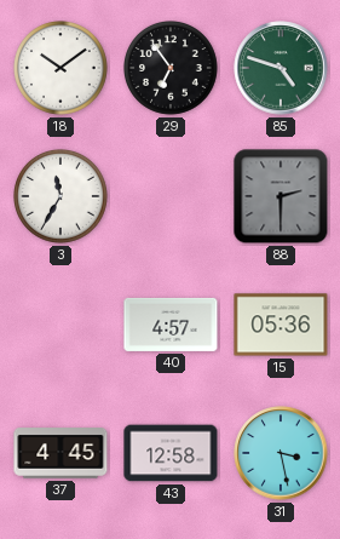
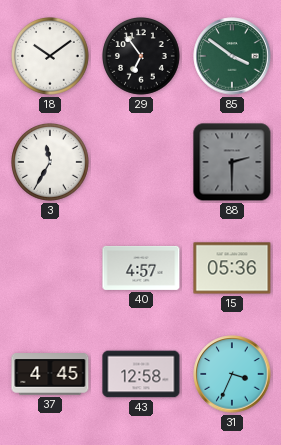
85: 4:48 -> 3:51
31: 3:28 -> 3:34
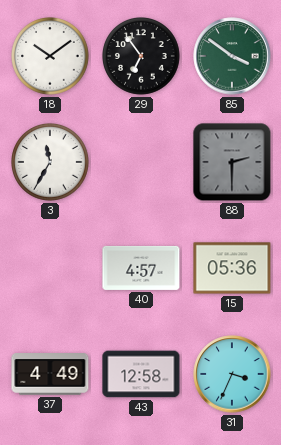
37: 4:45 -> 4:49
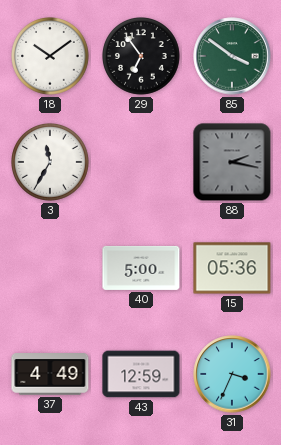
88: 2:30 -> 2:17
40: 4:57 -> 5:00
43: 12:58 -> 12:59
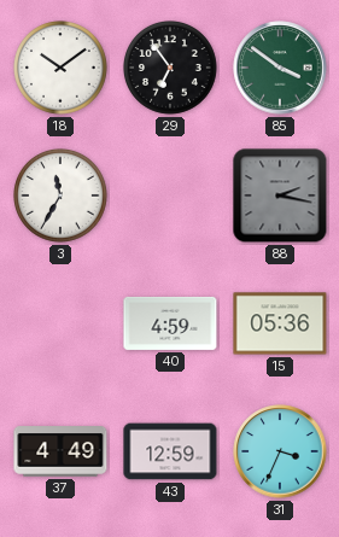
40: 5:00 -> 4:59
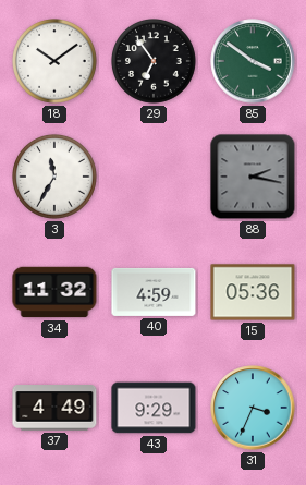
34: none -> 11:32
43: 12:59 -> 9:29
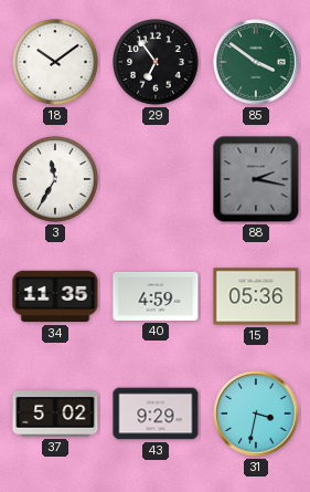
34: 11:32 -> 11:35
37: 4:49 -> 5:02
31: 3:34 -> 3:32
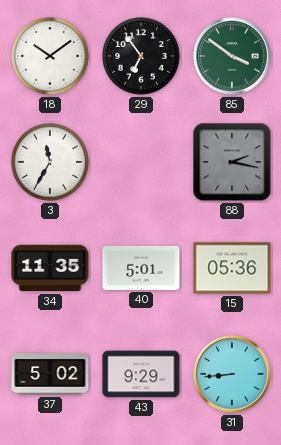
40: 4:59 -> 5:01
31: 3:32 -> 8:44
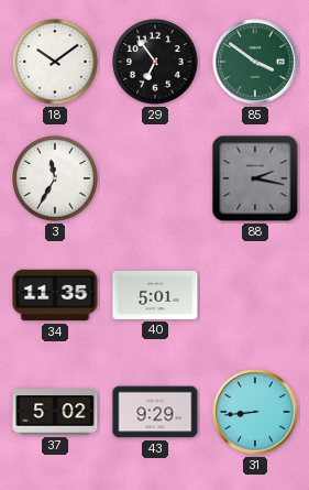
15: 05:36 -> none
